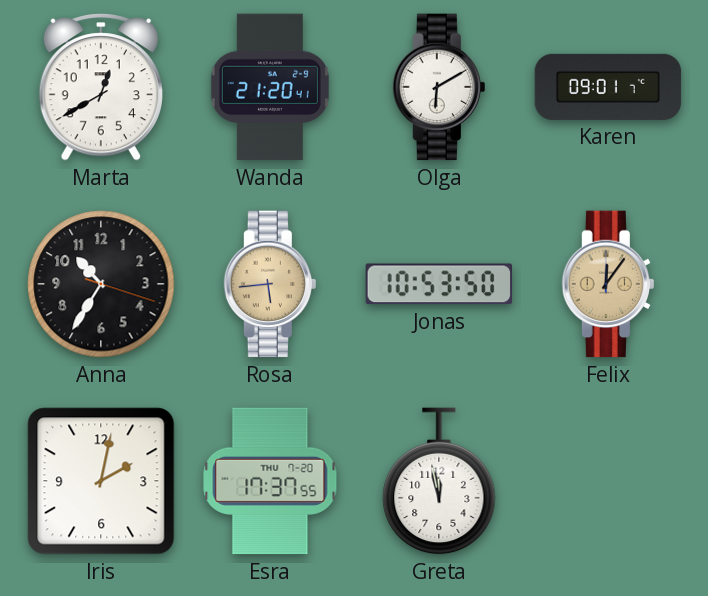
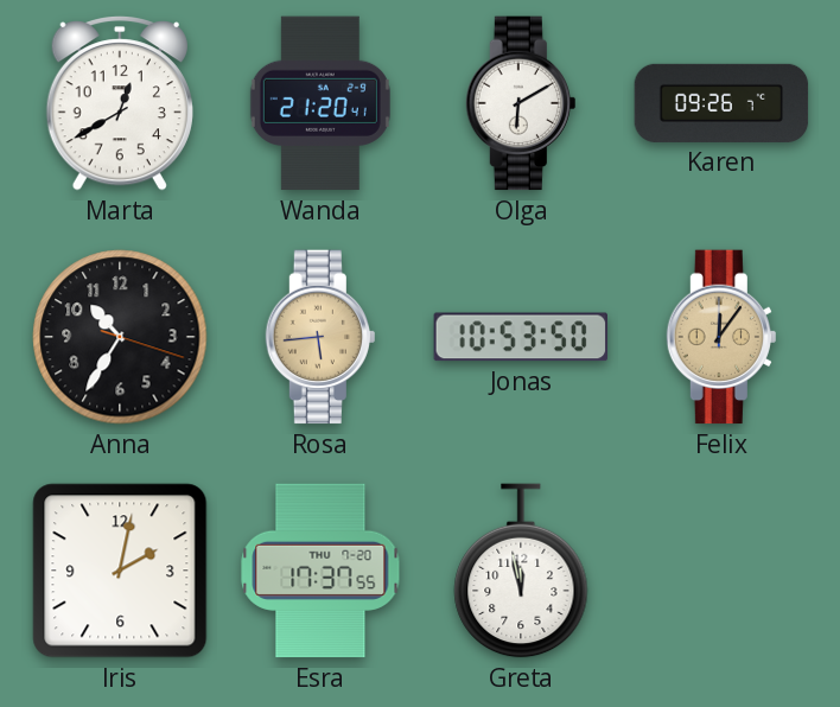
Karen: 09:01 -> 09:26
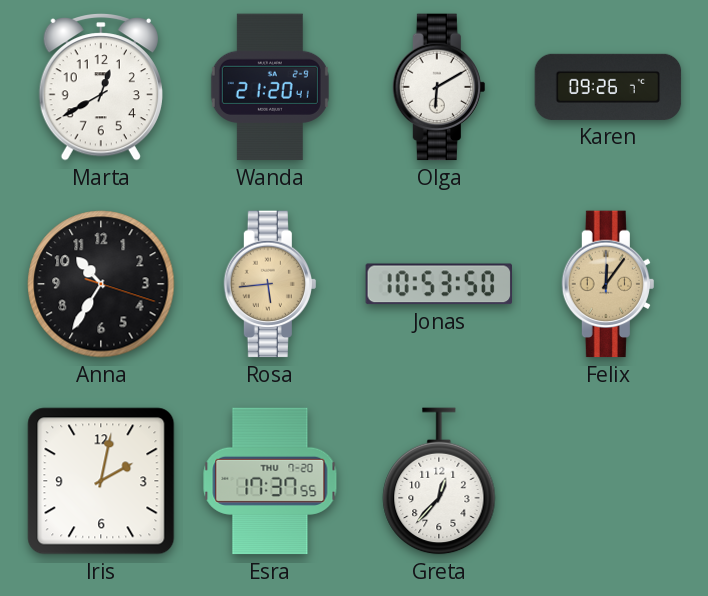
Greta: 11:58 -> 12:37
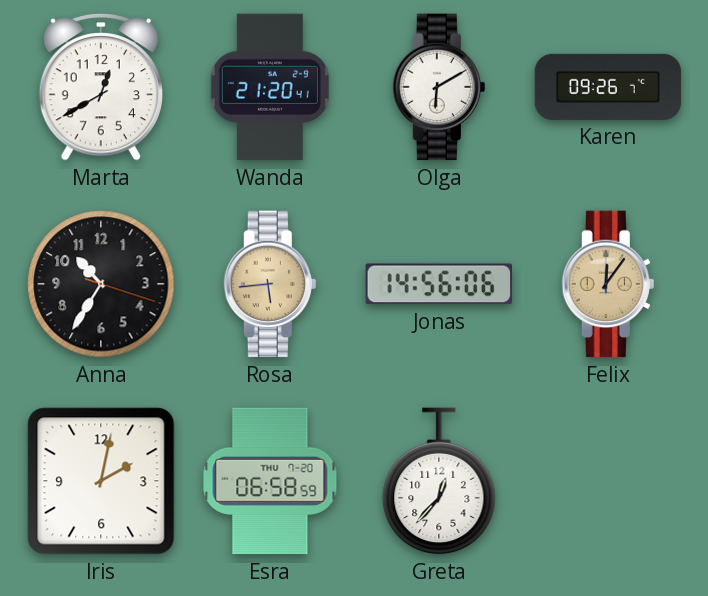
Jonas: 10:53 -> 14:56
Esra: 17:37 -> 06:58
